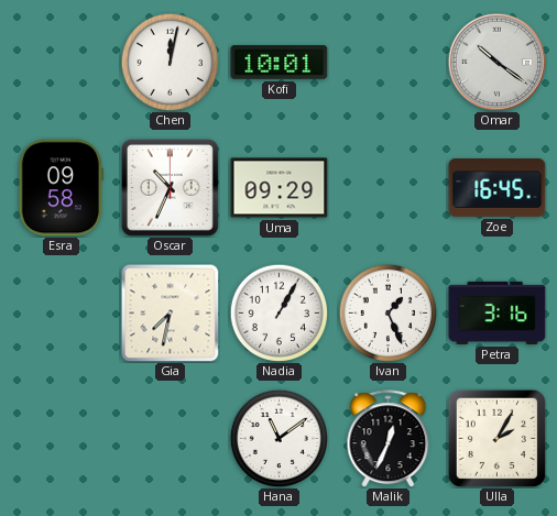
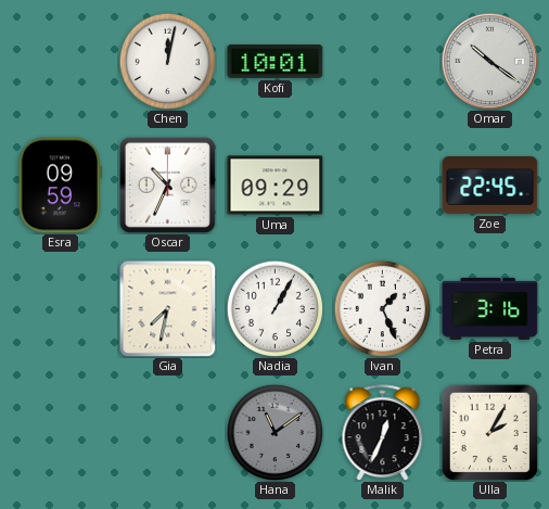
Esra: 09:58 -> 09:59
Zoe: 16:45 -> 22:45
Hana dial: white -> grey
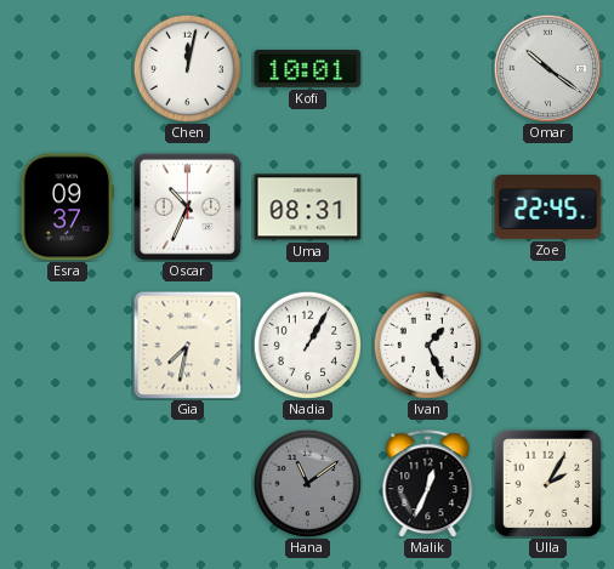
Esra: 09:59 -> 09:37
Uma: 09:29 -> 08:31
Petra: 3:16 -> none
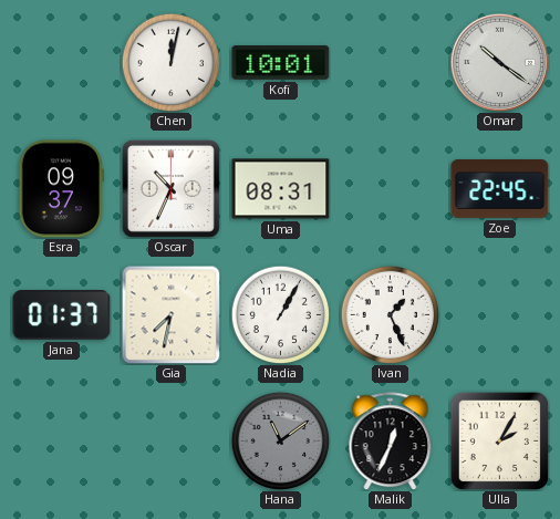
Jana: none -> 01:37
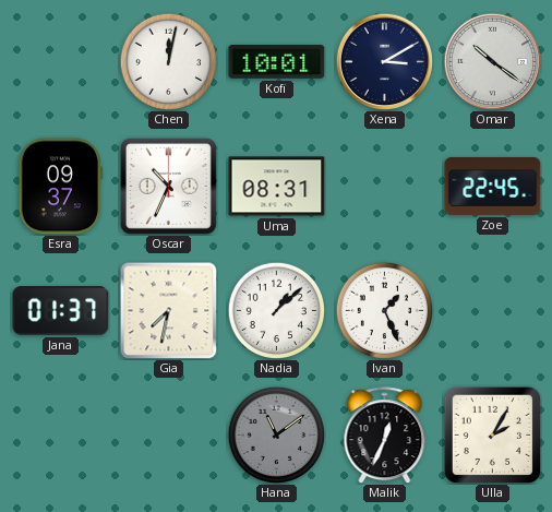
Xena: none -> 3:10
Nadia: 1:05 -> 1:08
